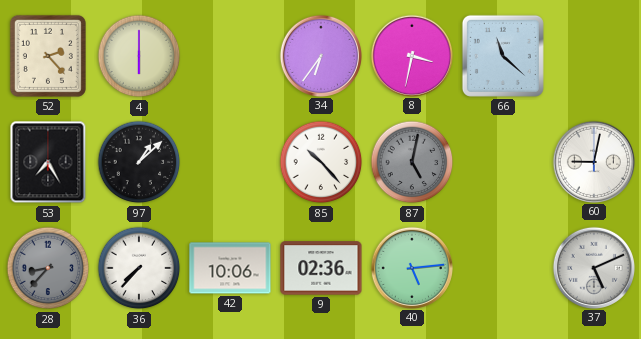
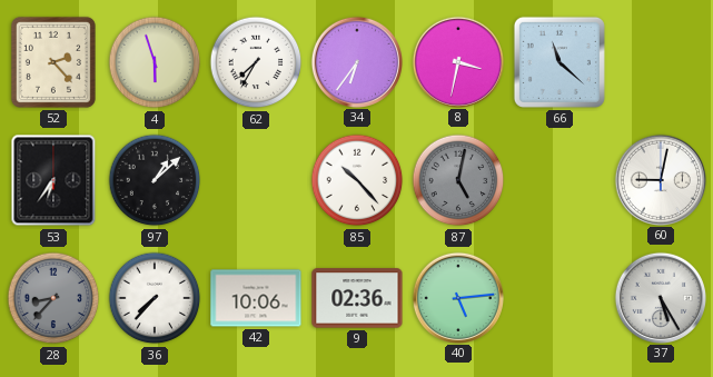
4: 6:00 -> 5:57
62: none -> 7:35
53: 7:25 -> 6:36
37: 5:11 -> 5:25
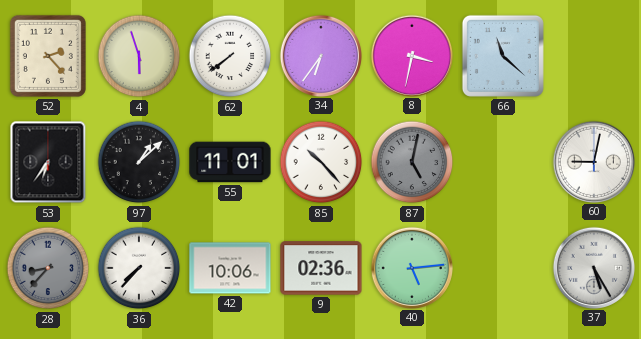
62: 7:35 -> 7:39
55: none -> 11:01
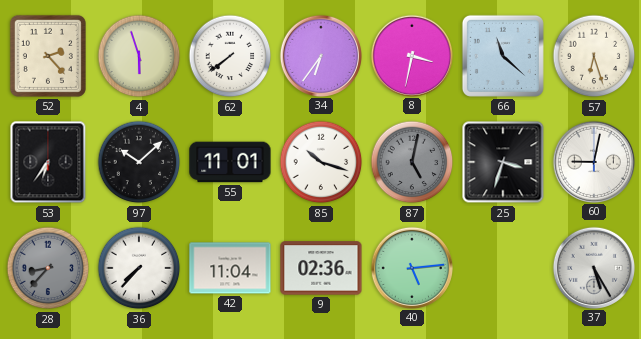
57: none -> 6:27
97: 1:08 -> 10:08
85: 10:23 -> 10:18
25: none -> 3:33
42: 10:06 -> 11:04
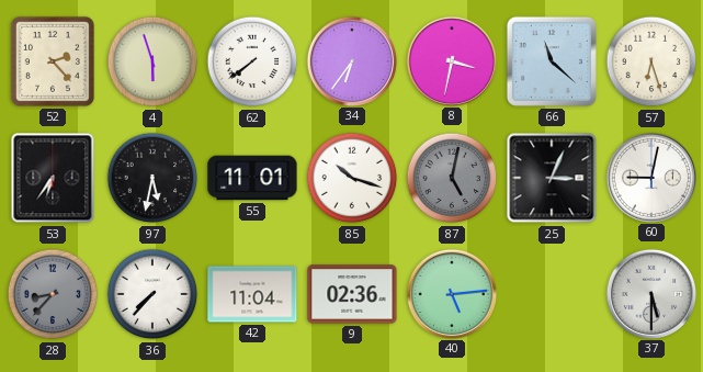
97: 10:08 -> 5:32
25: 3:33 -> 3:04
37: 5:25 -> 5:30
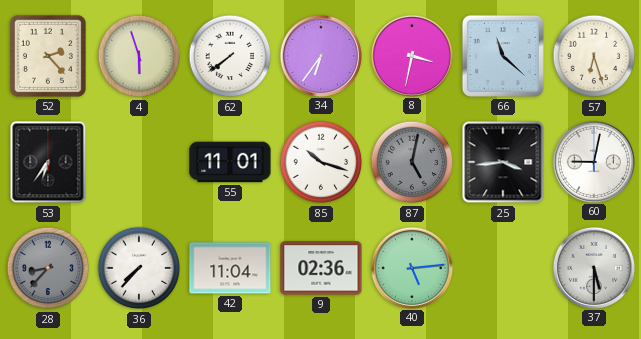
97: 5:32 -> none
25: 3:04 -> 3:44
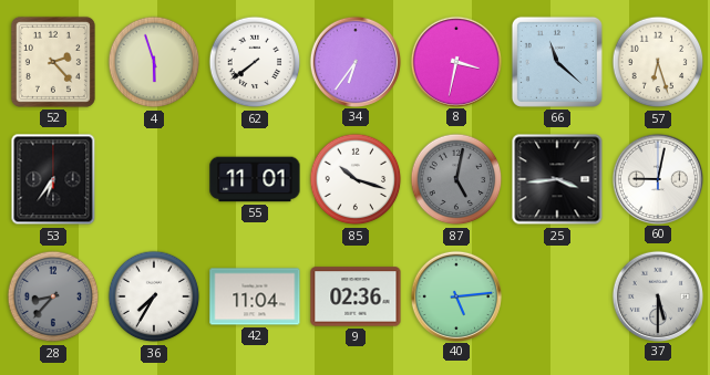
36: 7:37 -> 7:35
